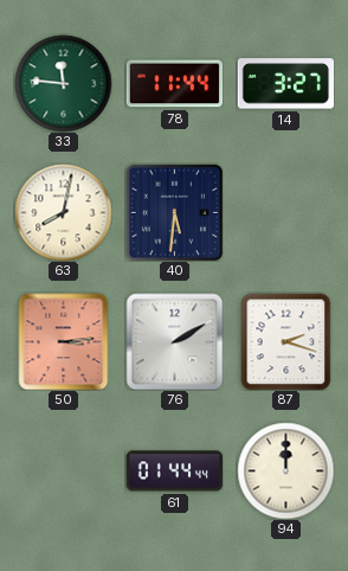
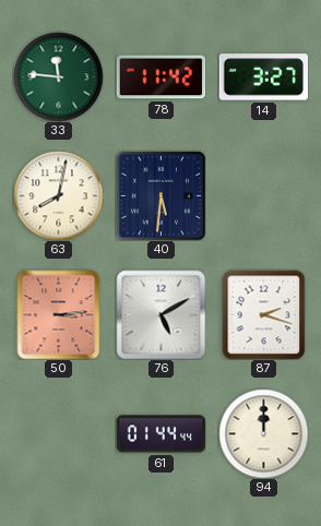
78: 11:44 -> 11:42
76: 2:10 -> 5:10
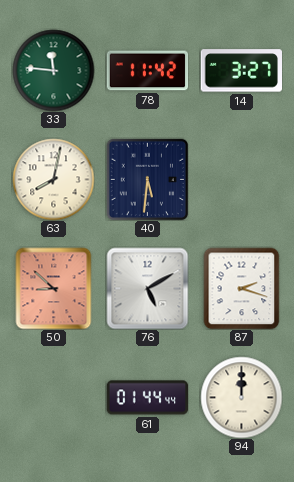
50: 3:14 -> 8:52
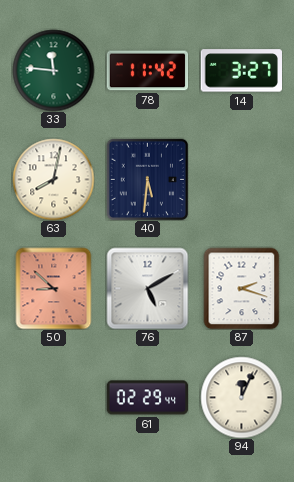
61: 01:44 -> 02:29
94: 12:00 -> 12:04
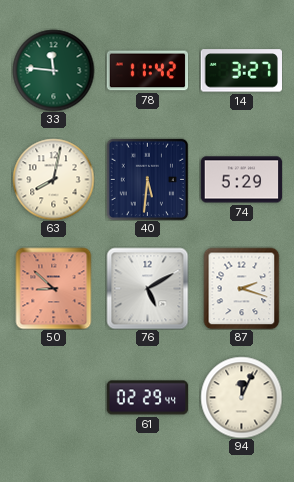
74: none -> 5:29
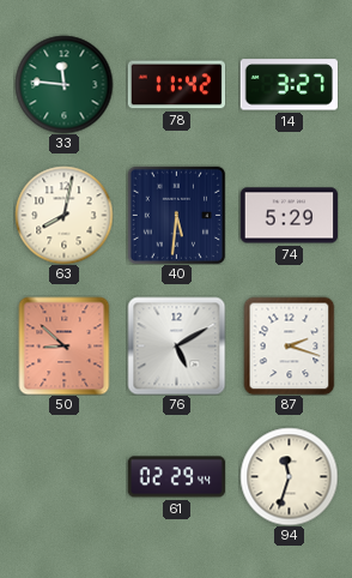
94: 12:04 -> 11:33
